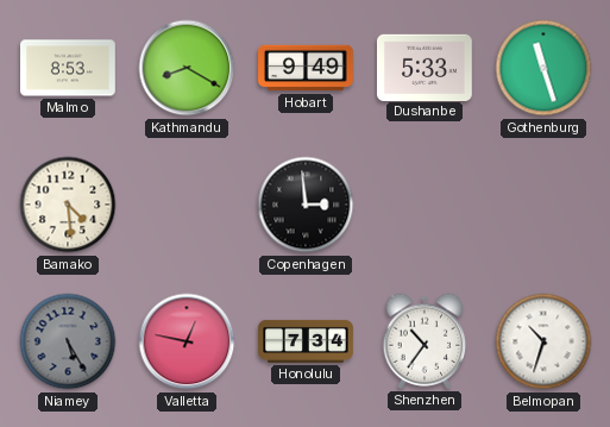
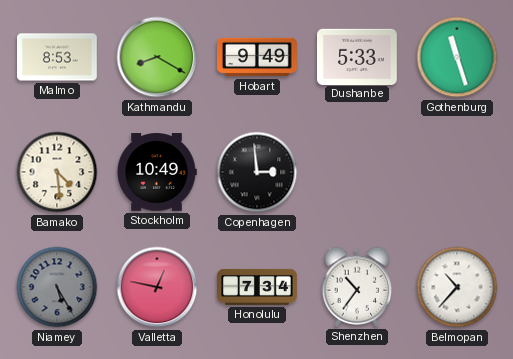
Stockholm: none -> 10:49
Belmopan: 10:33 -> 10:37
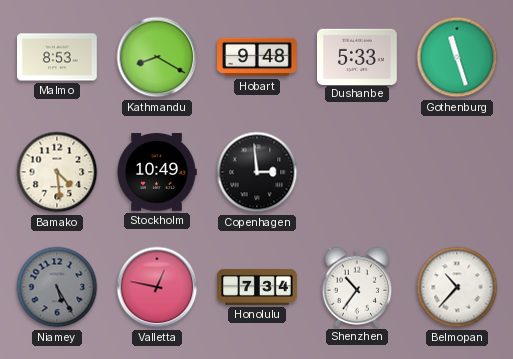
Hobart: 9:49 -> 9:48
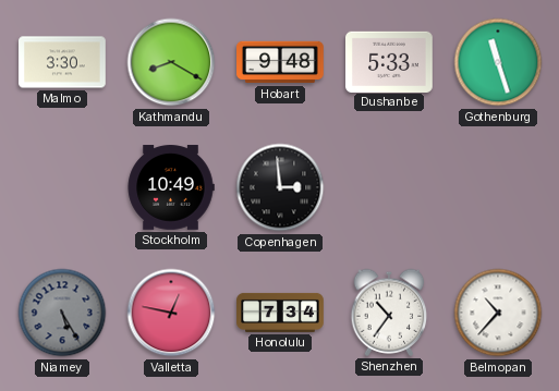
Malmo: 8:53 -> 3:30
Bamako: 4:29 -> none
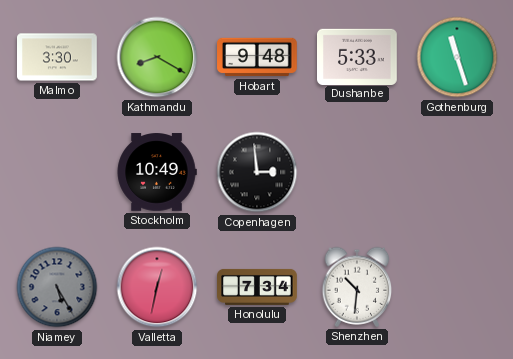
Valletta: 12:47 -> 12:32
Shenzhen: 10:36 -> 10:31
Belmopan: 10:37 -> none
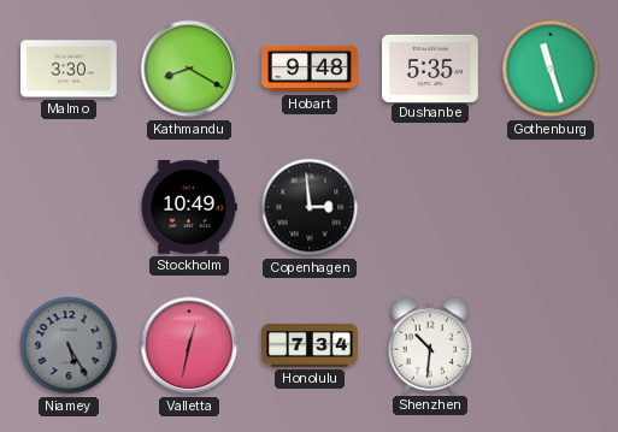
Dushanbe: 5:33 -> 5:35
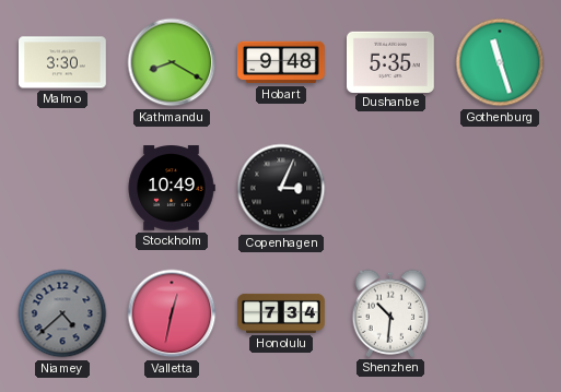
Copenhagen: 2:59 -> 3:04
Niamey: 5:25 -> 4:38
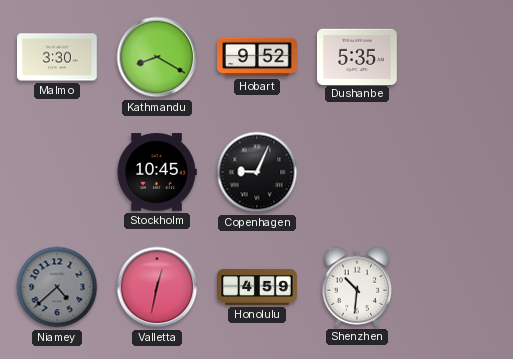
Hobart: 9:48 -> 9:52
Gothenburg: 11:27 -> none
Stockholm: 10:49 -> 10:45
Copenhagen: 3:04 -> 9:04
Honolulu: 7:34 -> 4:59
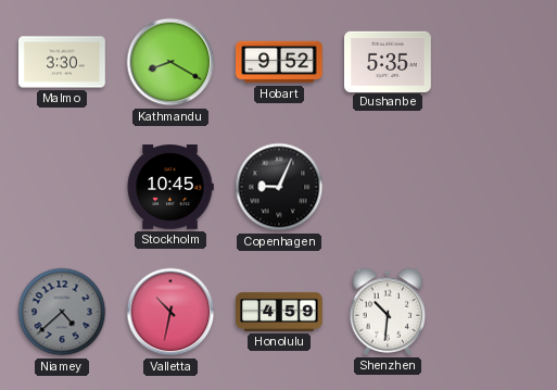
Valletta: 12:32 -> 10:32
